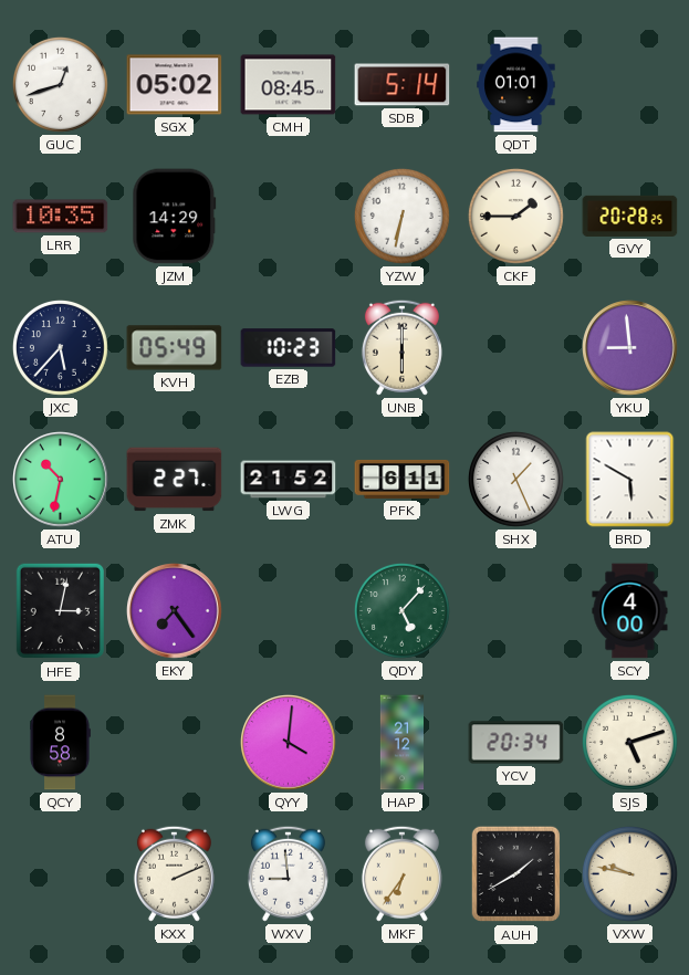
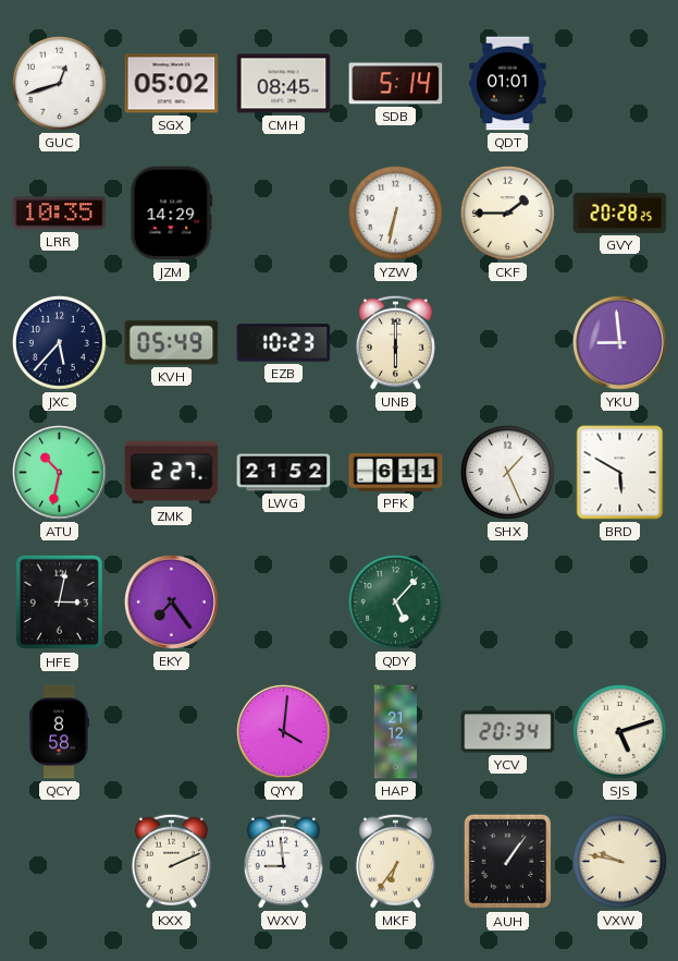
SCY: 4:00 -> none
AUH: 1:40 -> 1:06
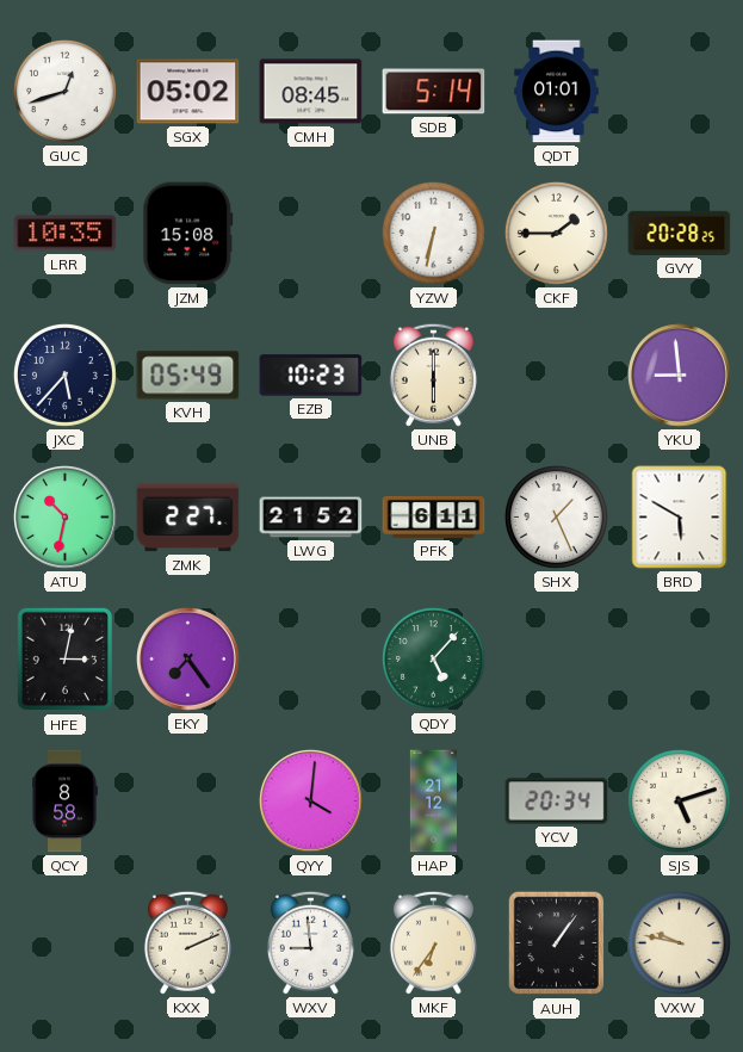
JZM: 14:29 -> 15:08
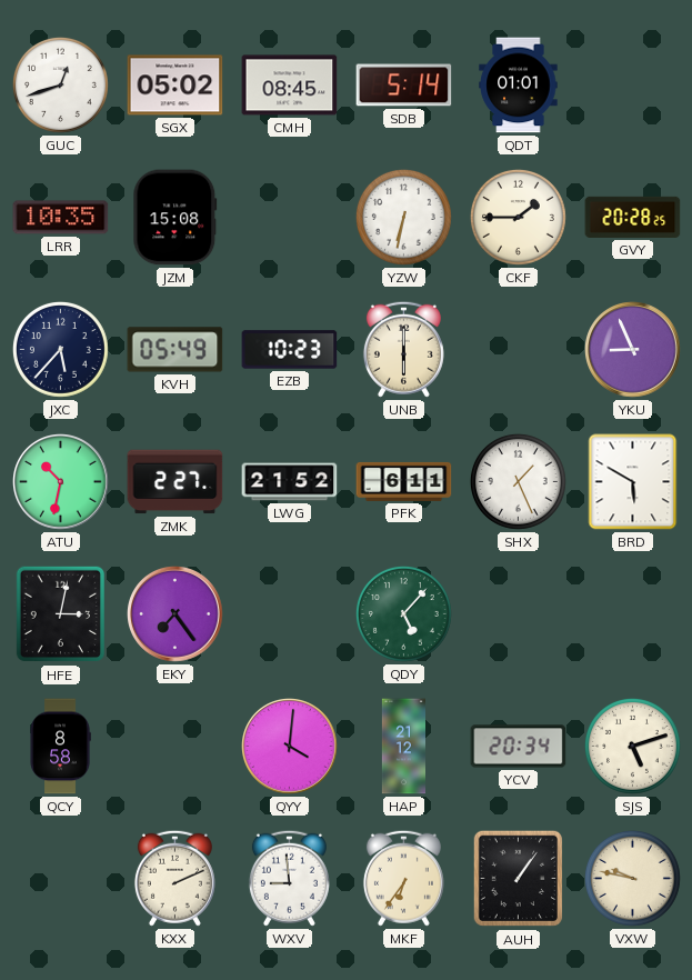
YKU: 8:59 -> 8:56
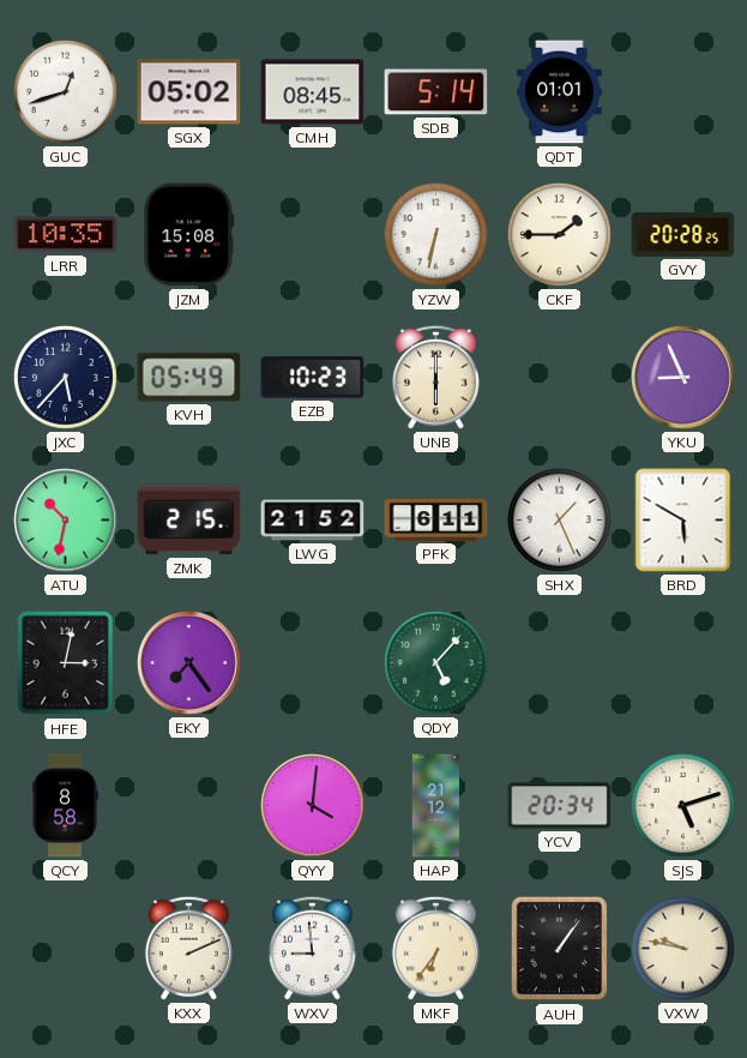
ZMK: 2:27 -> 2:15
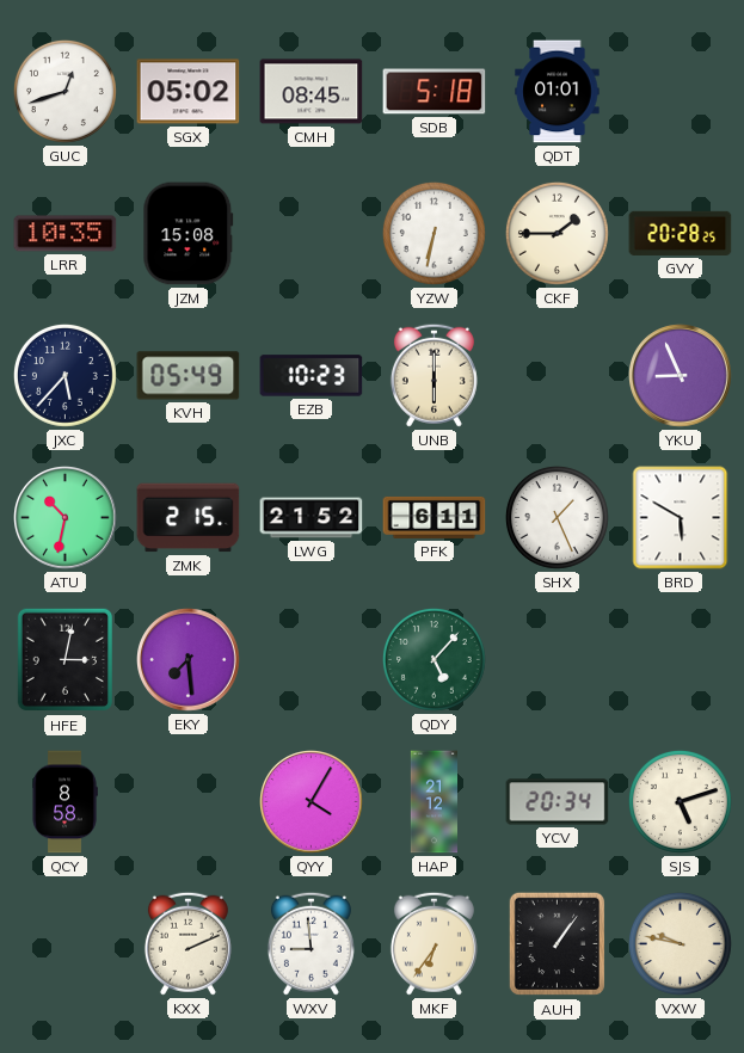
SDB: 5:14 -> 5:18
EKY: 7:24 -> 7:29
QYY: 4:01 -> 4:05
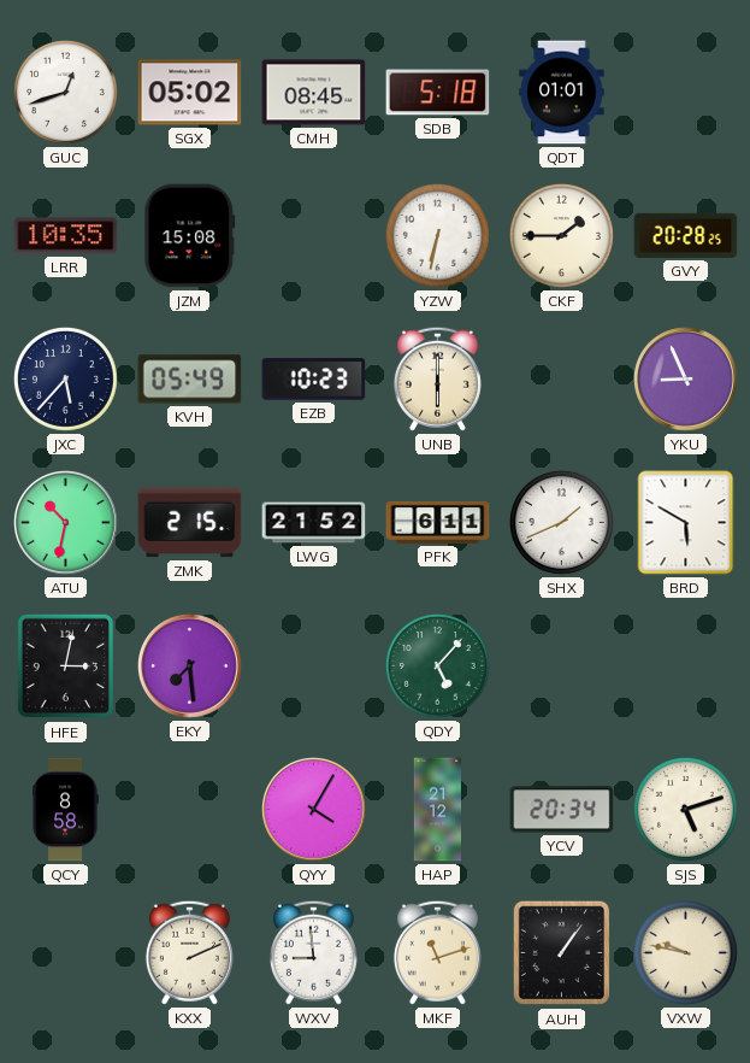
SHX: 1:26 -> 1:41
MKF: 6:36 -> 11:12
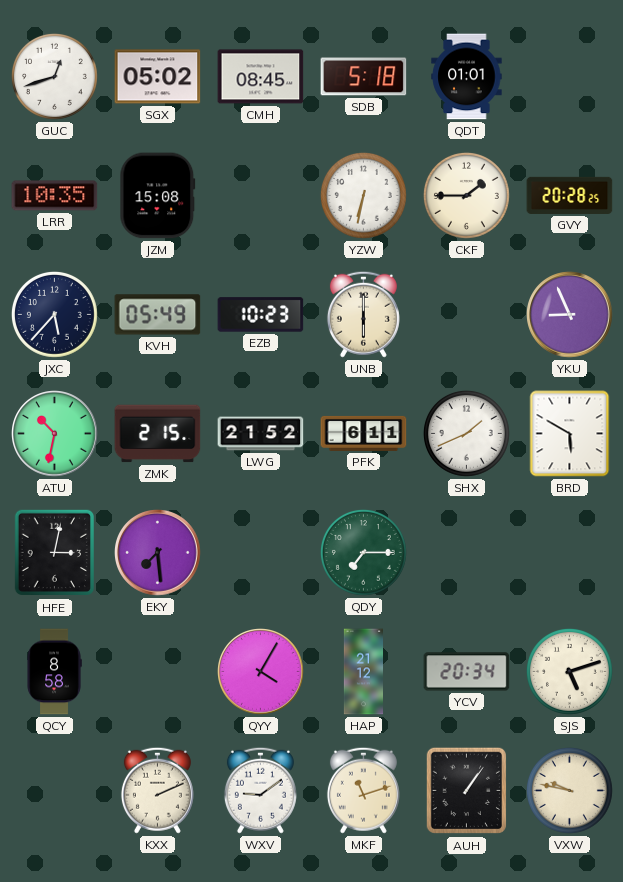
QDY: 5:07 -> 7:15
WXV: 8:59 -> 9:09
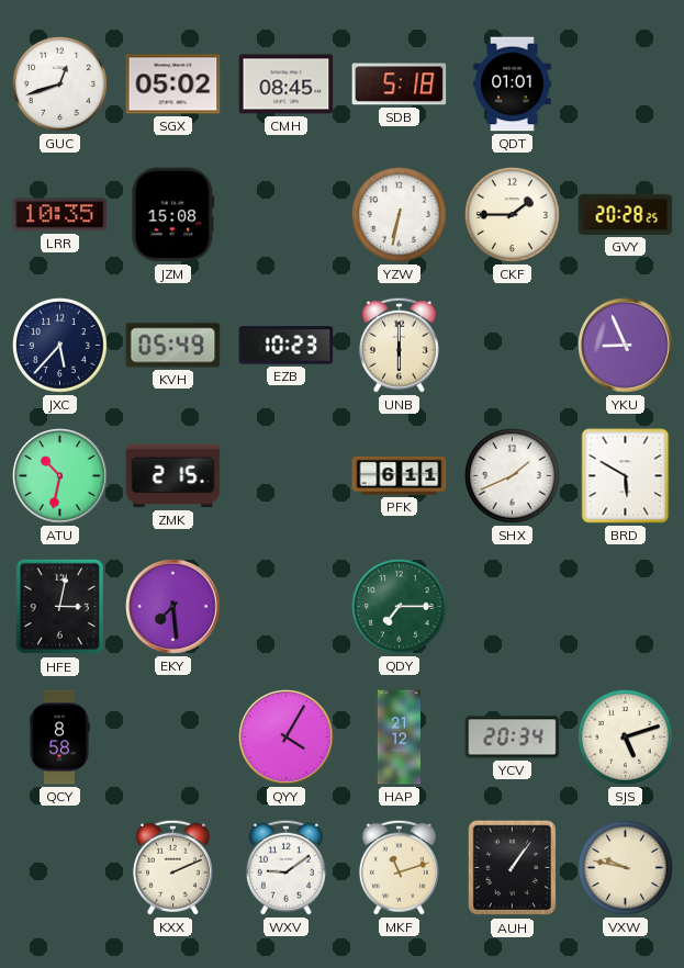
LWG: 21:52 -> none
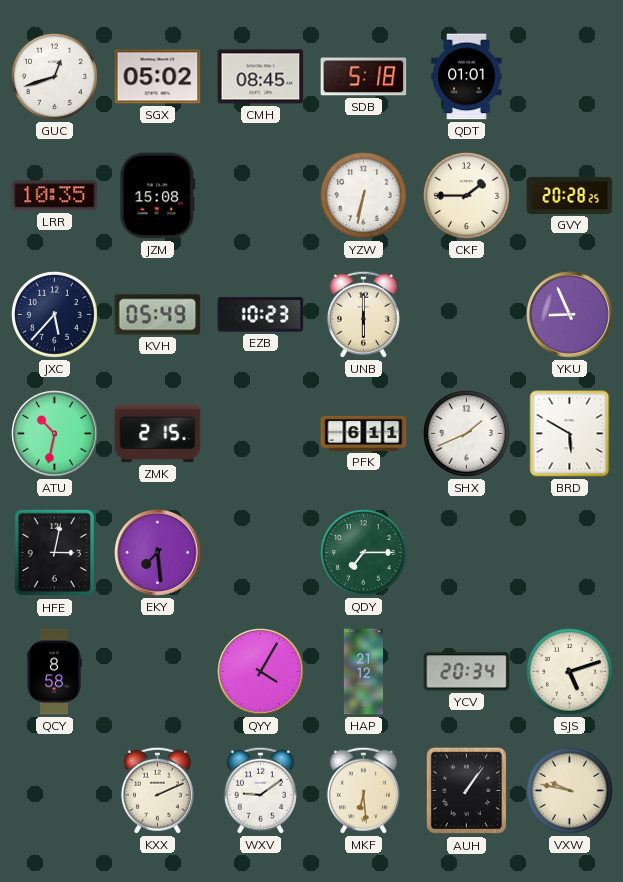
MKF: 11:12 -> 6:29
